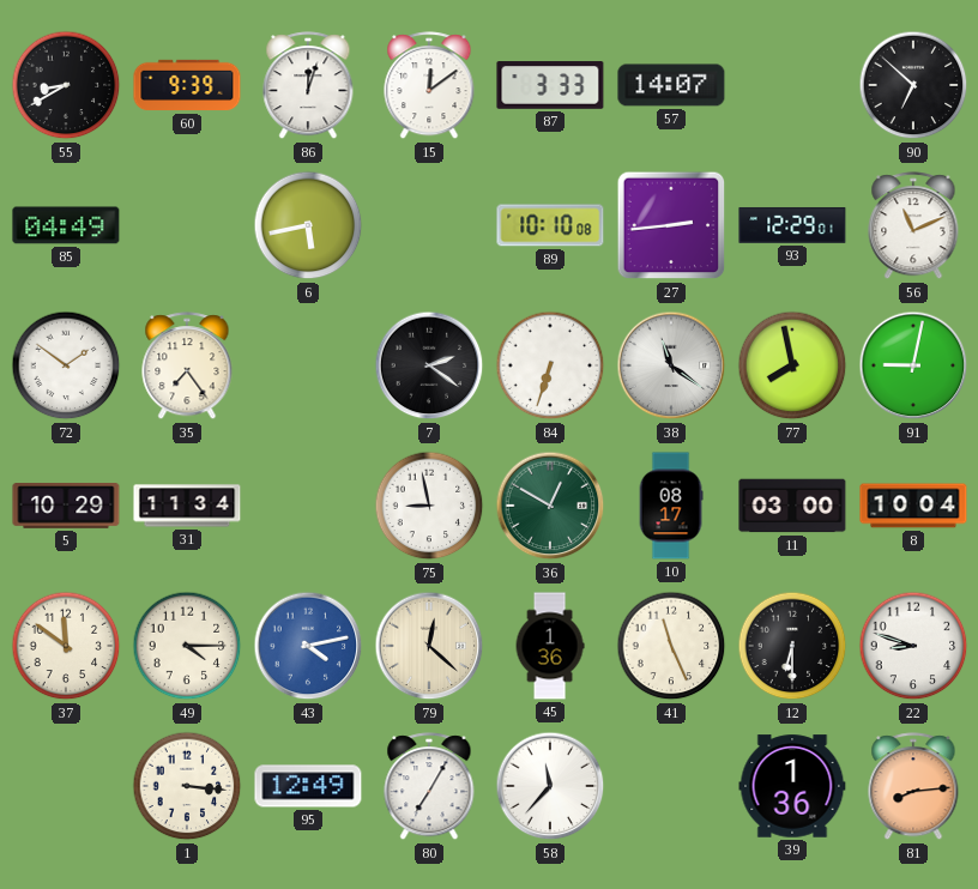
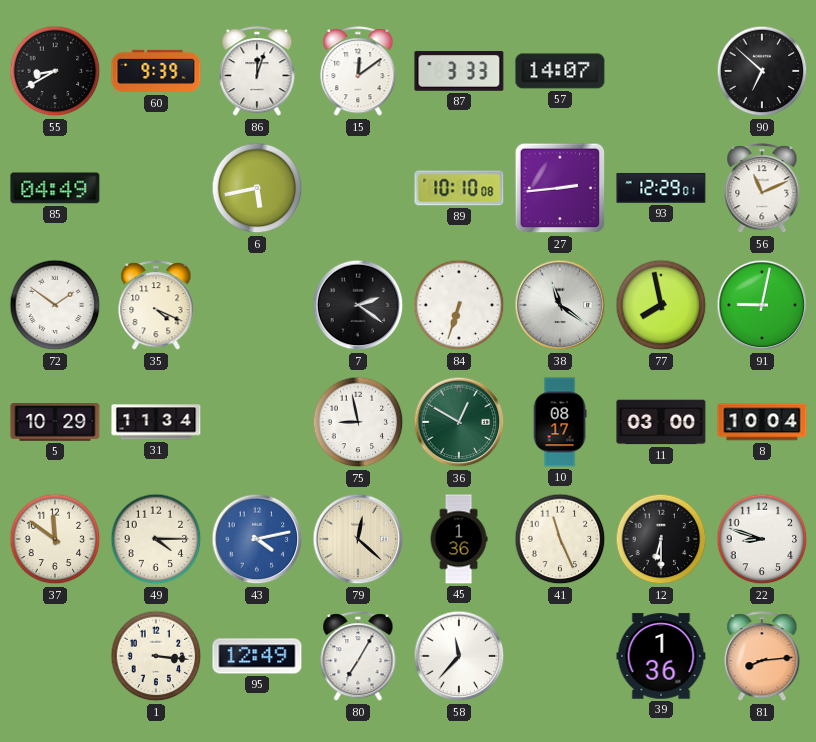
35: 7:24 -> 4:19
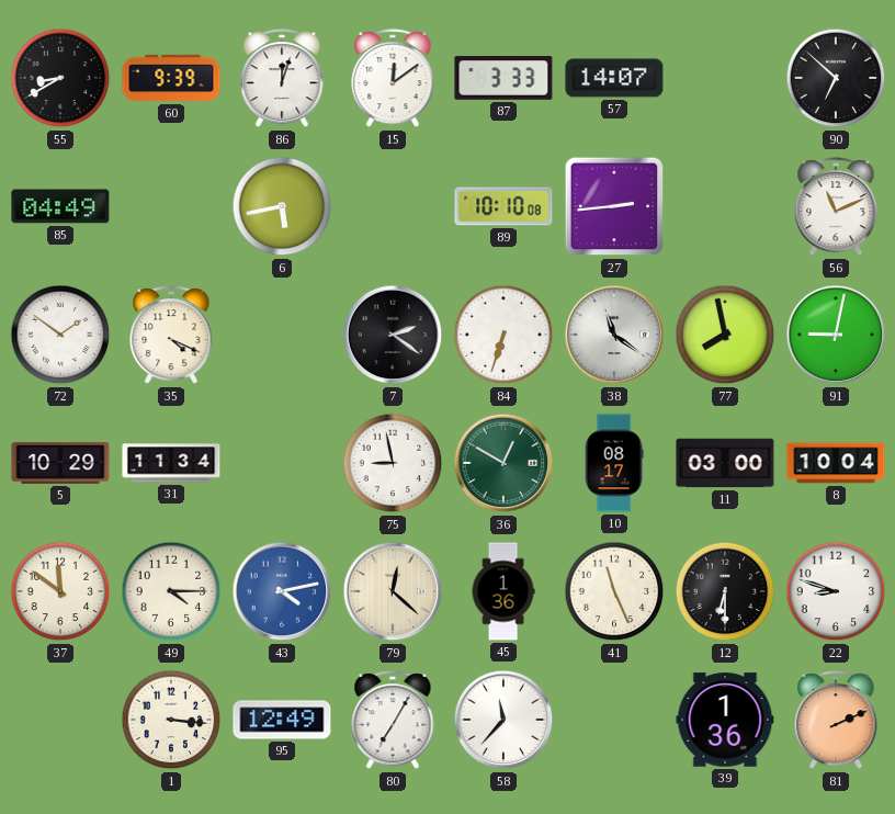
93: 12:29 -> none
81: 8:14 -> 2:11
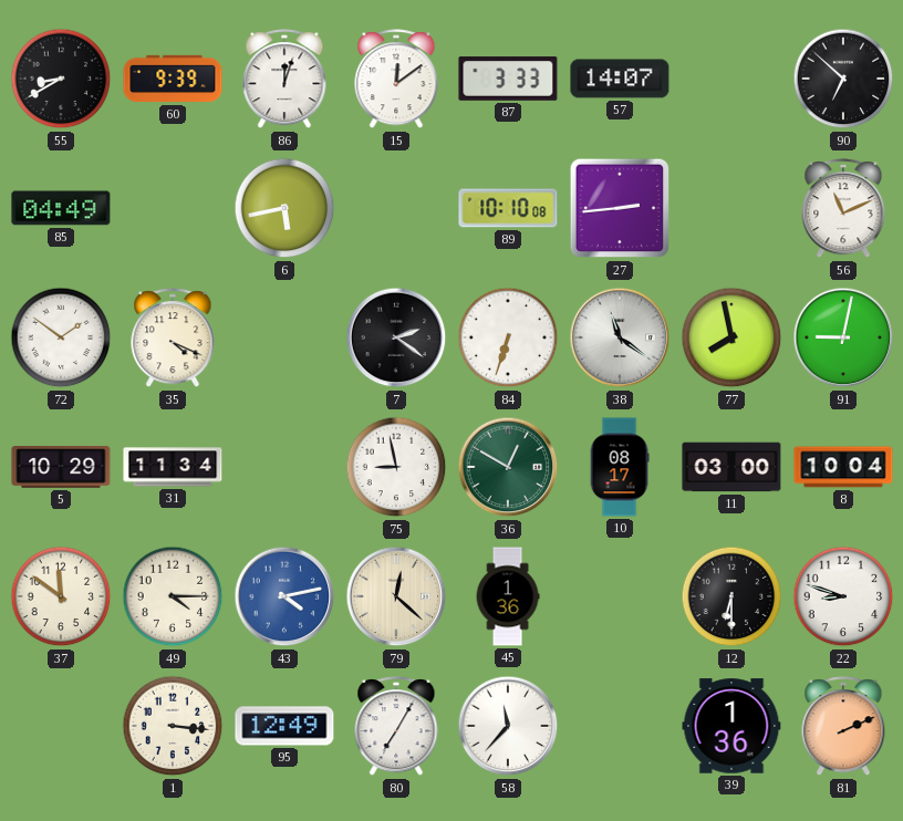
41: 11:26 -> none
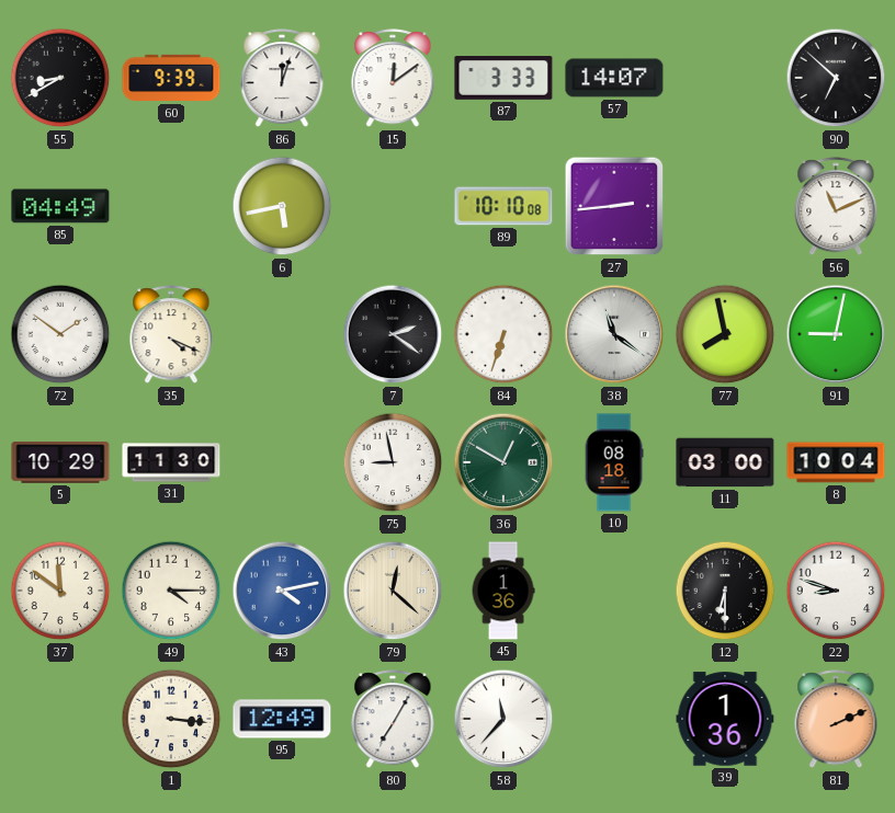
31: 11:34 -> 11:30
10: 08:17 -> 08:18
